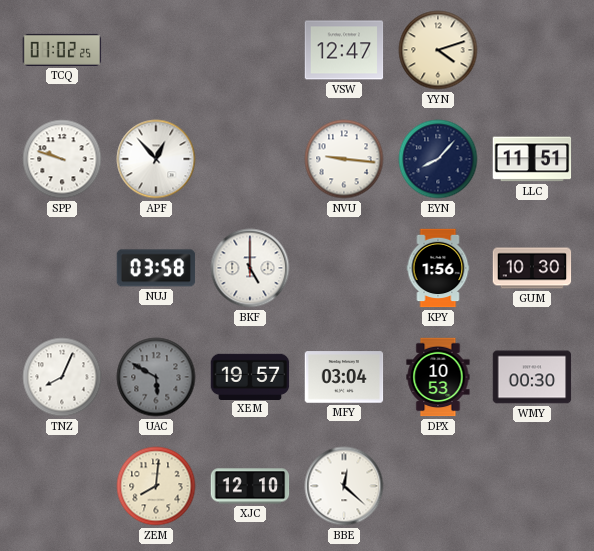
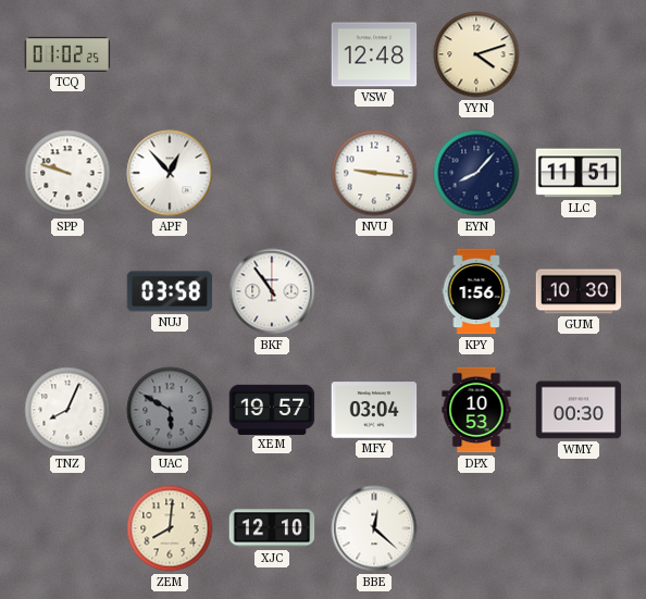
VSW: 12:47 -> 12:48
BKF: 5:00 -> 10:54
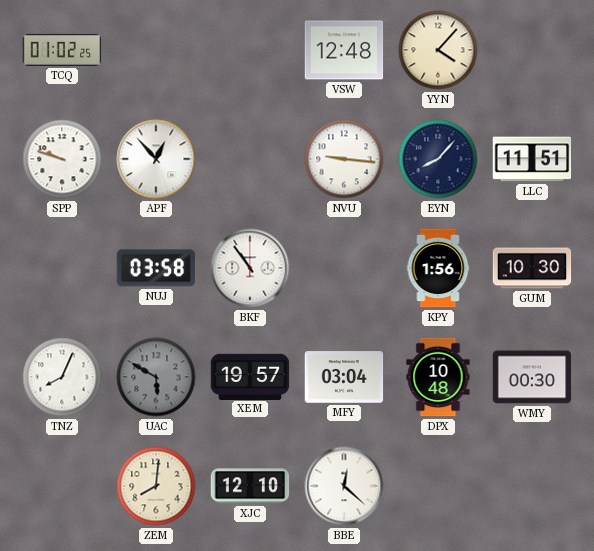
YYN: 4:12 -> 4:07
DPX: 10:53 -> 10:48
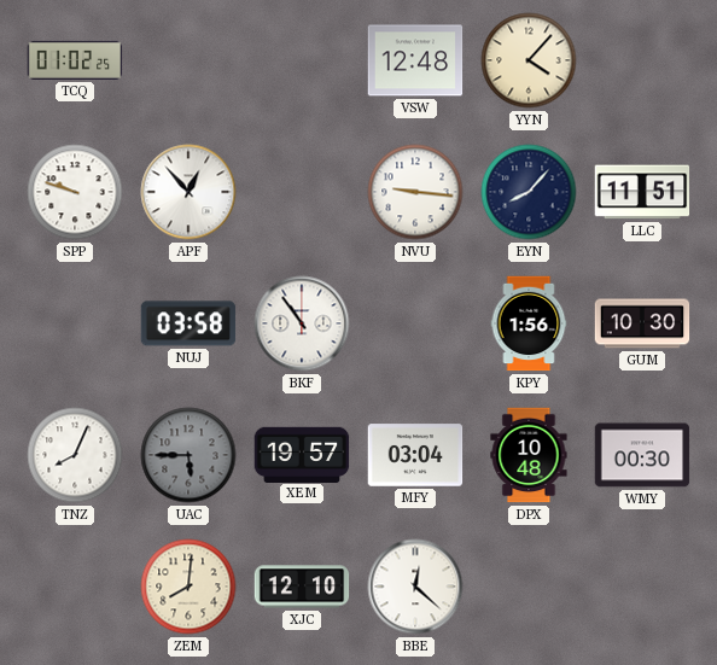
UAC: 5:50 -> 5:45
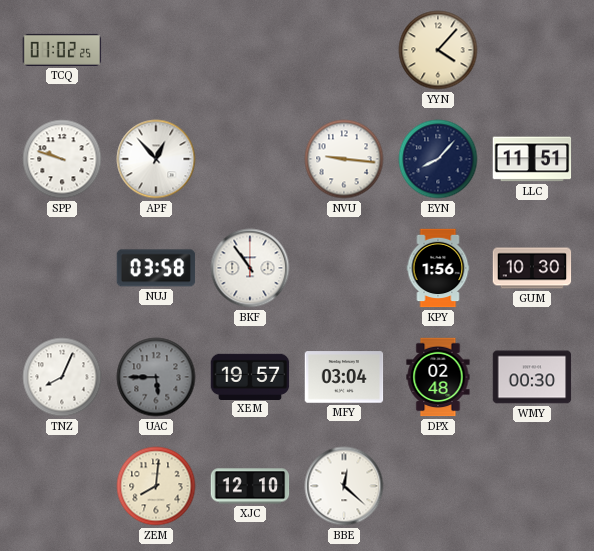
VSW: 12:48 -> none
DPX: 10:48 -> 02:48
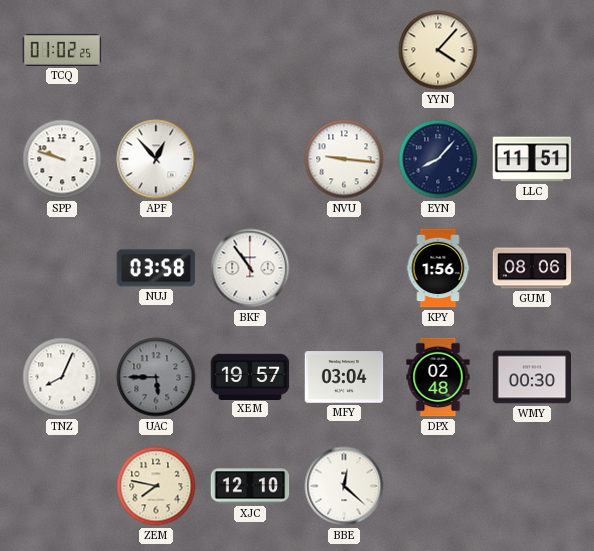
GUM: 10:30 -> 08:06
ZEM: 8:01 -> 7:47
